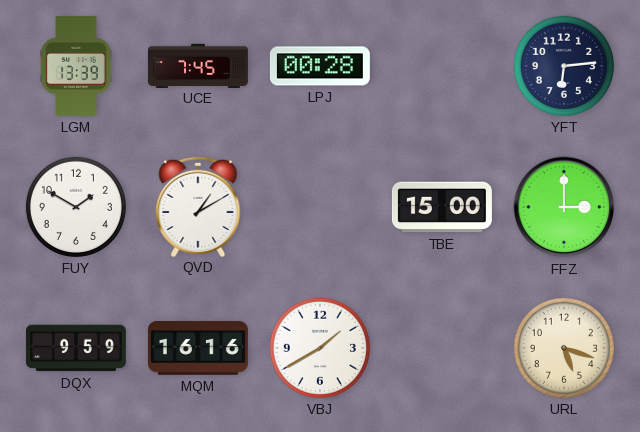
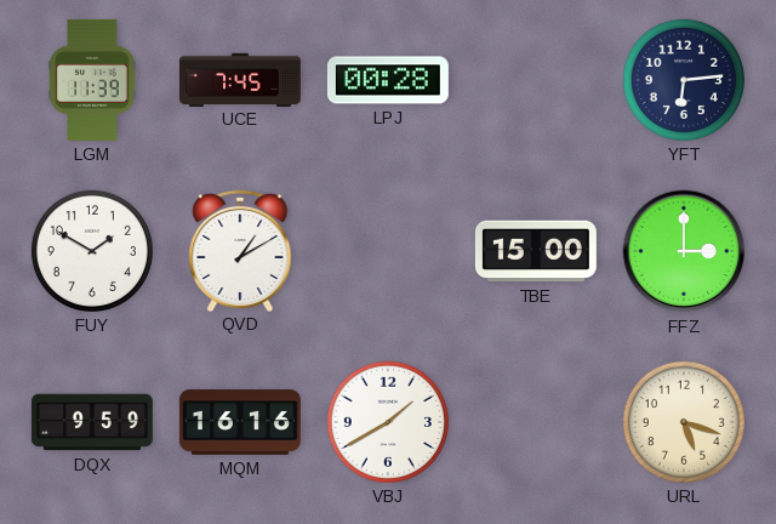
LGM: 13:39 -> 11:39
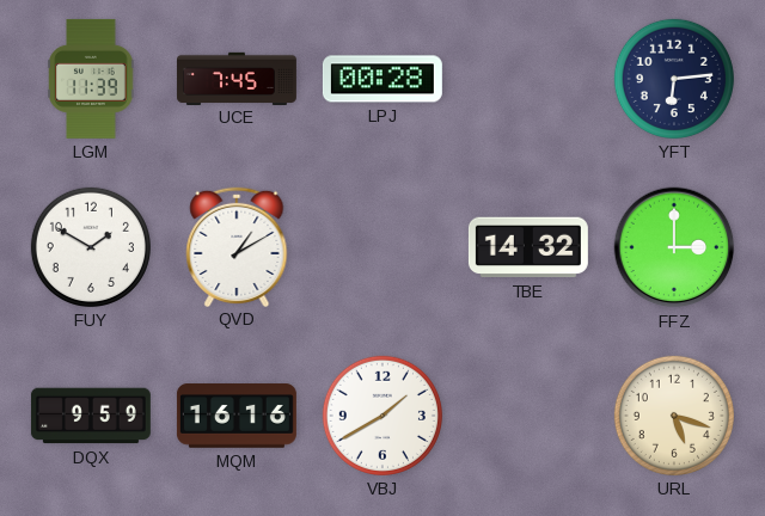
TBE: 15:00 -> 14:32
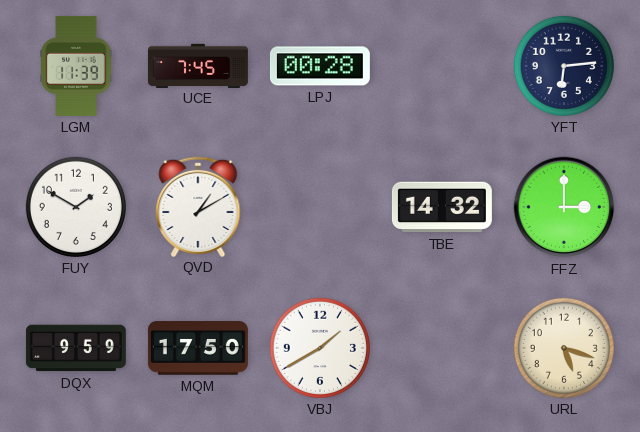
MQM: 16:16 -> 17:50
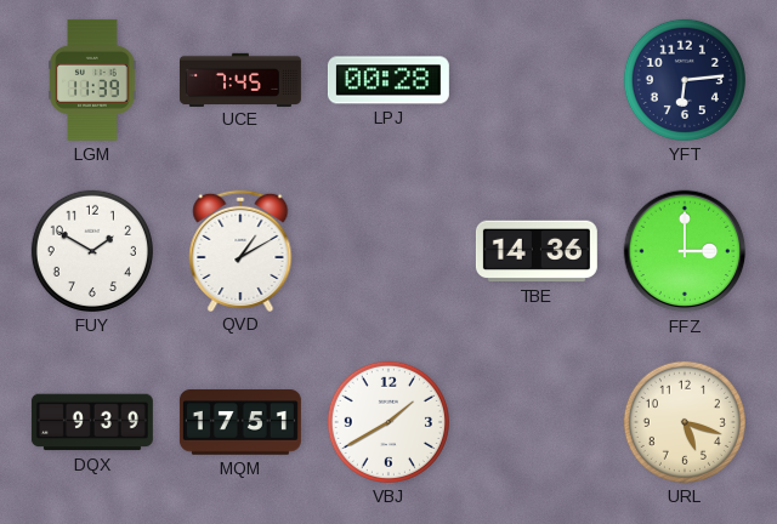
TBE: 14:32 -> 14:36
DQX: 9:59 -> 9:39
MQM: 17:50 -> 17:51
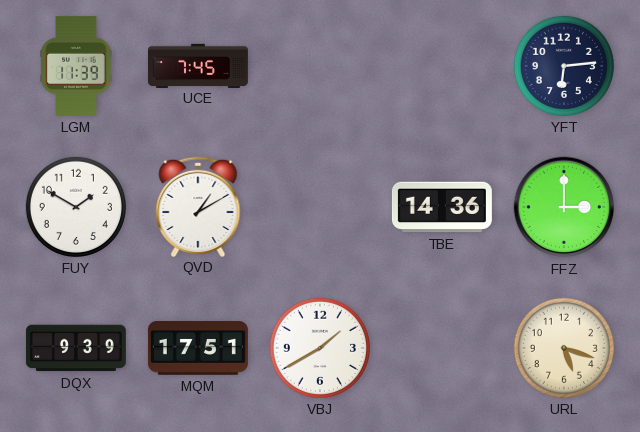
LPJ: 00:28 -> none
